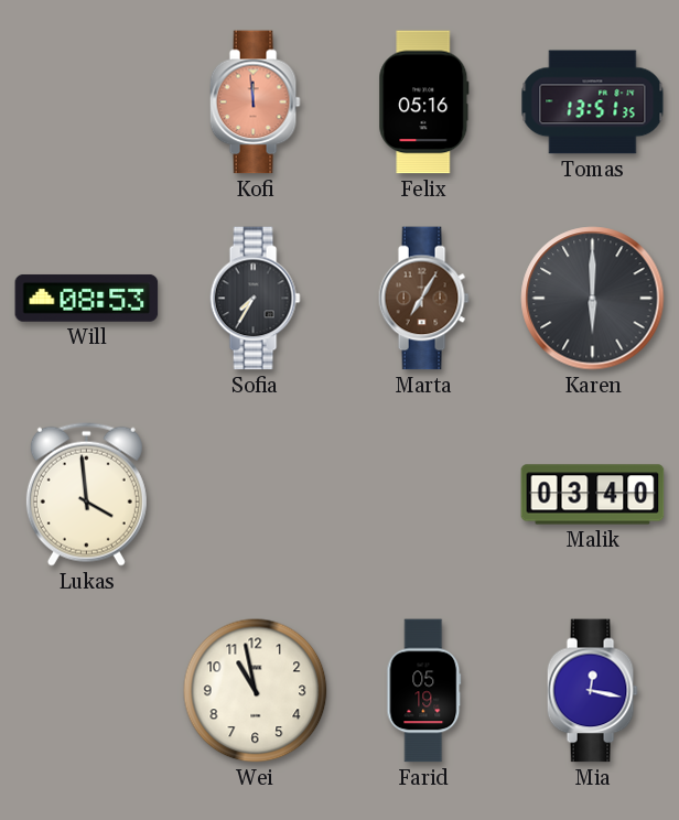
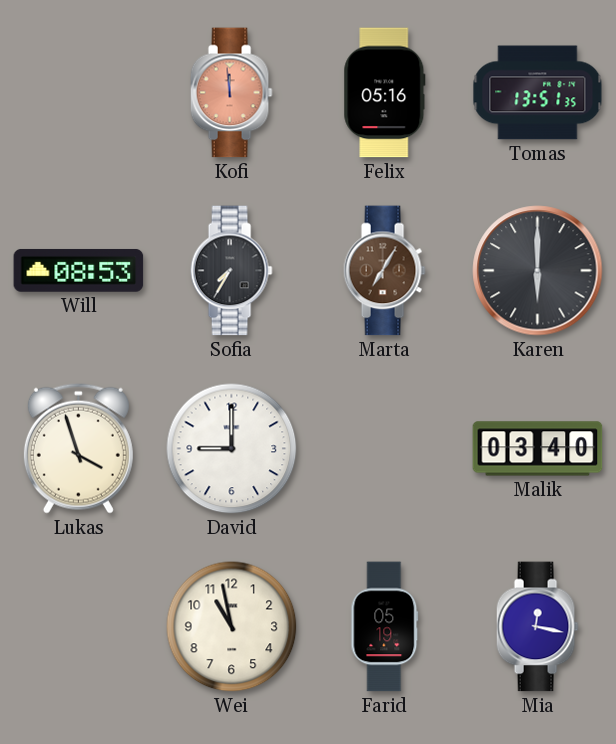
Lukas: 3:59 -> 3:57
David: none -> 9:00
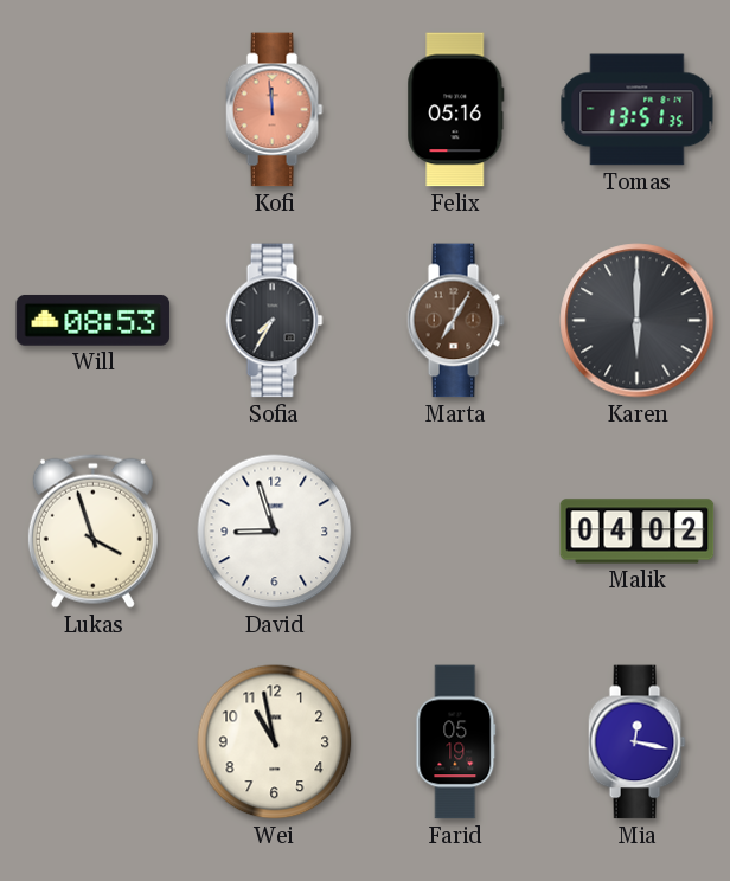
David: 9:00 -> 8:57
Malik: 03:40 -> 04:02
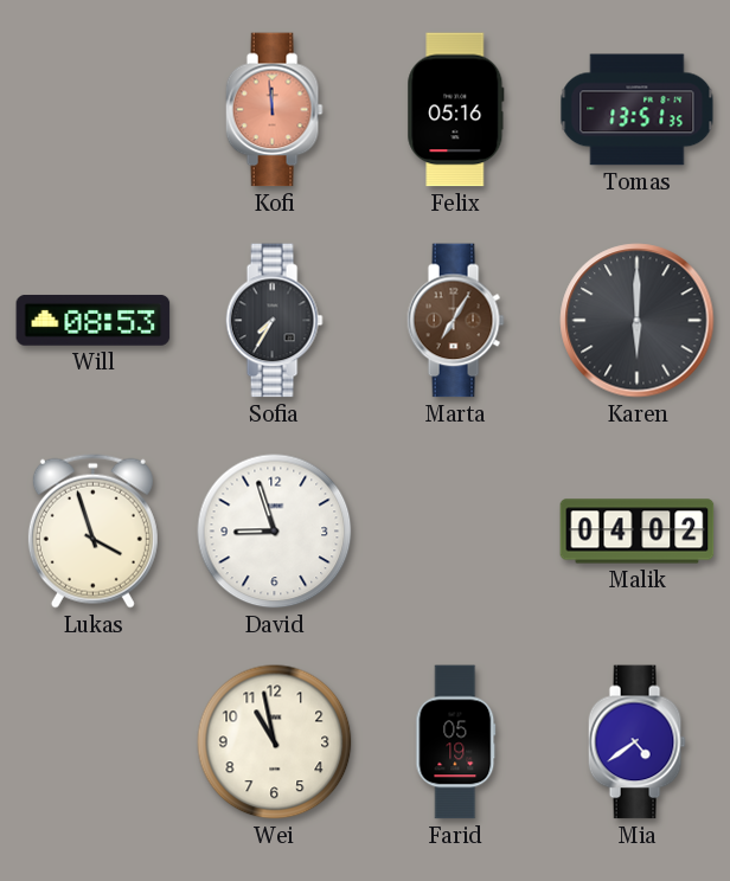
Mia: 12:17 -> 4:39
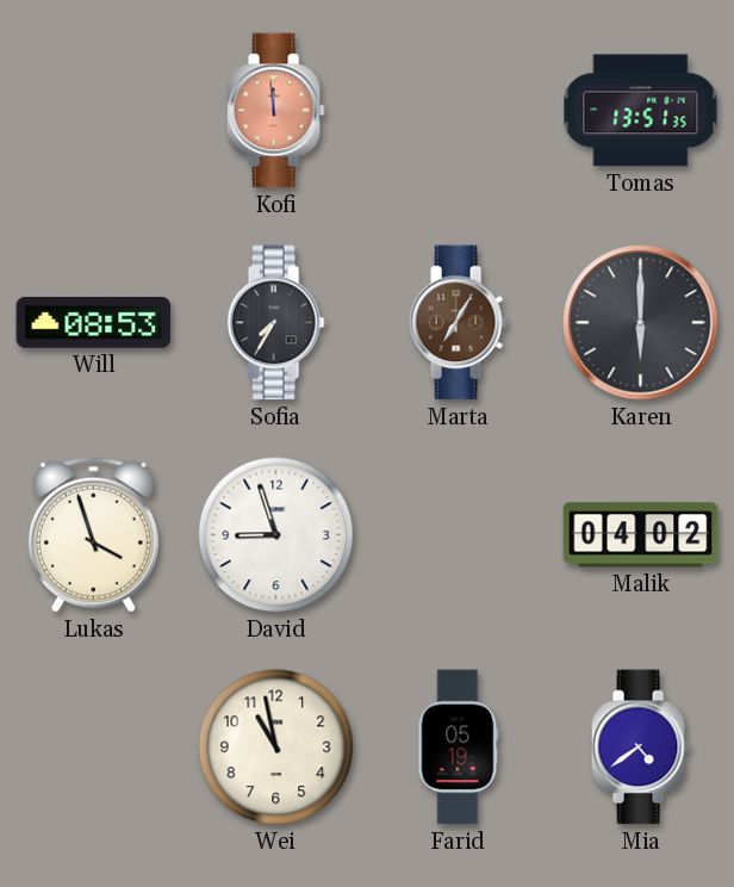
Felix: 05:16 -> none
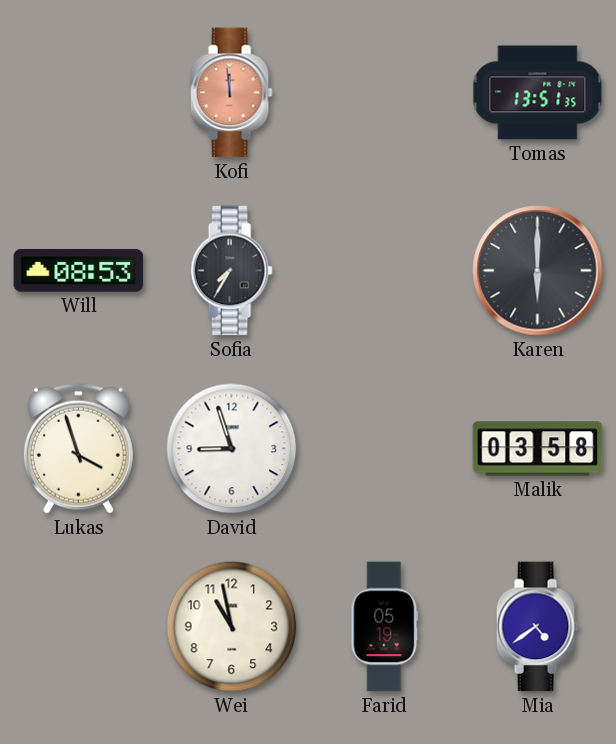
Marta: 7:05 -> none
Malik: 04:02 -> 03:58
